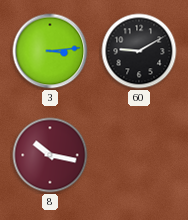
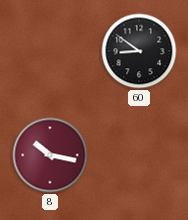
3: 3:14 -> none
60: 9:10 -> 8:51
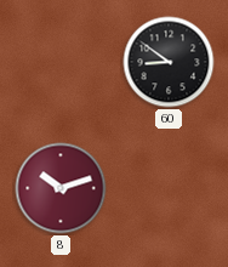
8: 10:17 -> 10:12
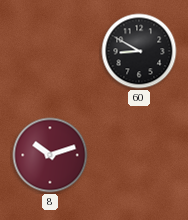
60: 8:51 -> 8:50
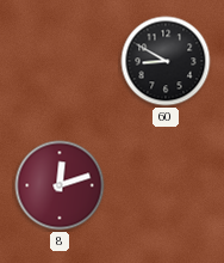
8: 10:12 -> 12:12
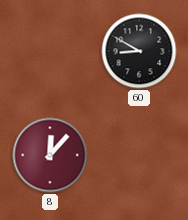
8: 12:12 -> 12:07
